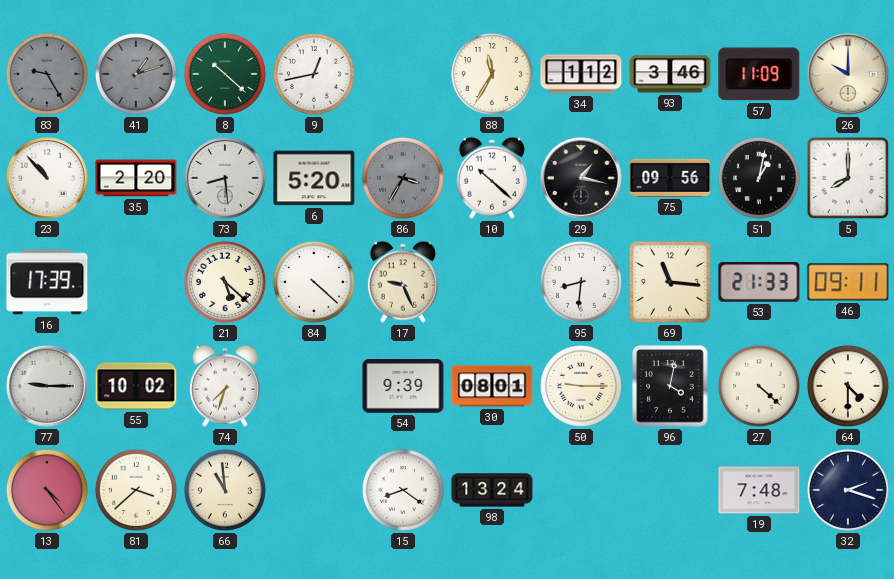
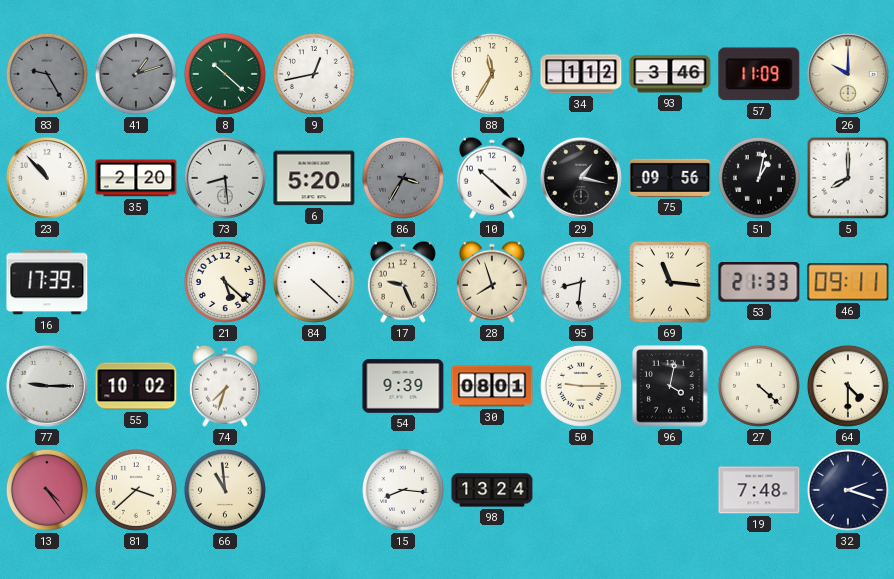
28: none -> 7:57
15: 8:21 -> 8:16
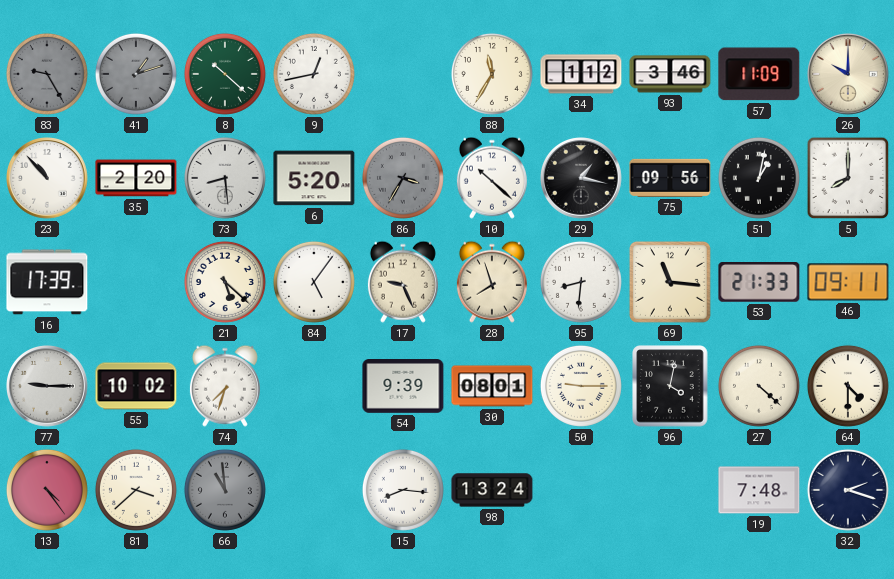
84: 4:22 -> 5:06
66 dial: cream -> grey
